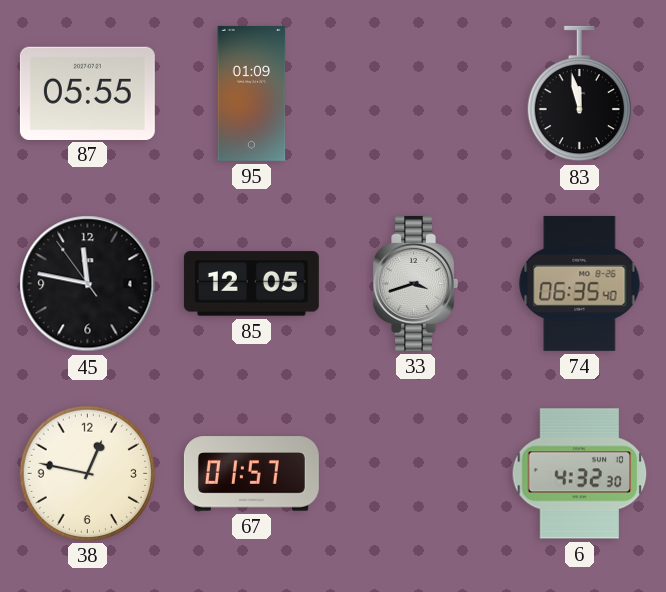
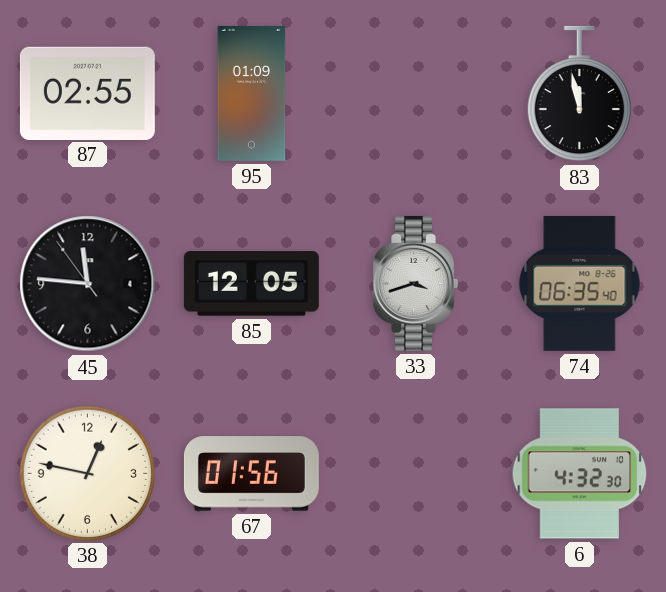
87: 05:55 -> 02:55
45: 11:46 -> 11:45
67: 01:57 -> 01:56
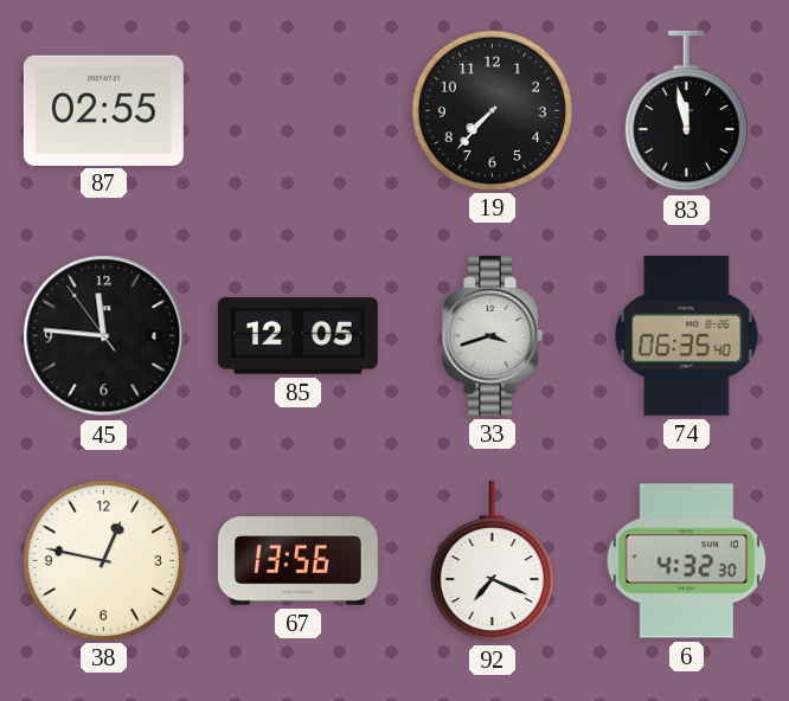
95: 01:09 -> none
19: none -> 7:37
67: 01:56 -> 13:56
92: none -> 7:19
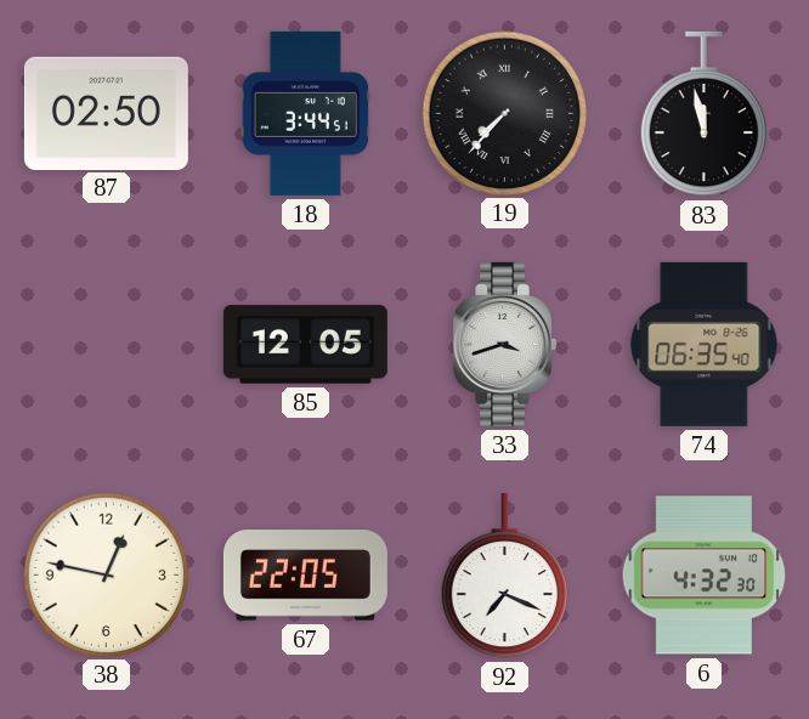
87: 02:55 -> 02:50
18: none -> 3:44
19 numerals: Arabic -> Roman
45: 11:45 -> none
67: 13:56 -> 22:05
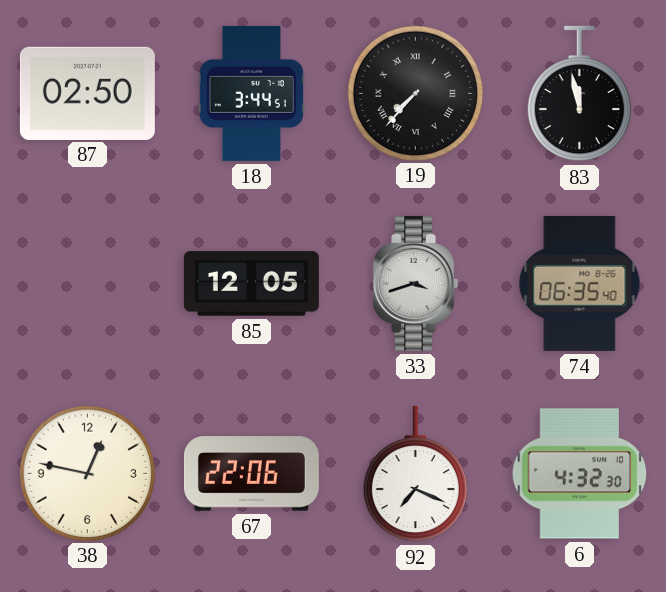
67: 22:05 -> 22:06
